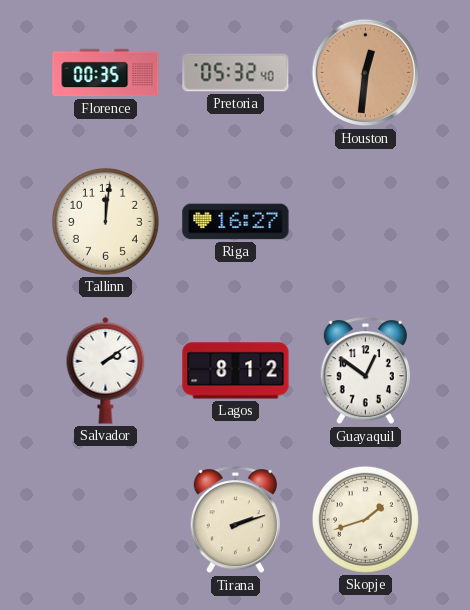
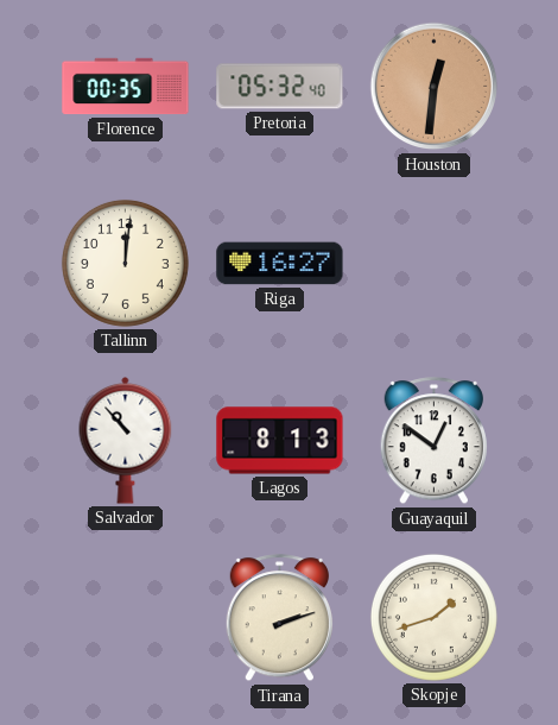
Salvador: 2:09 -> 10:53
Lagos: 8:12 -> 8:13
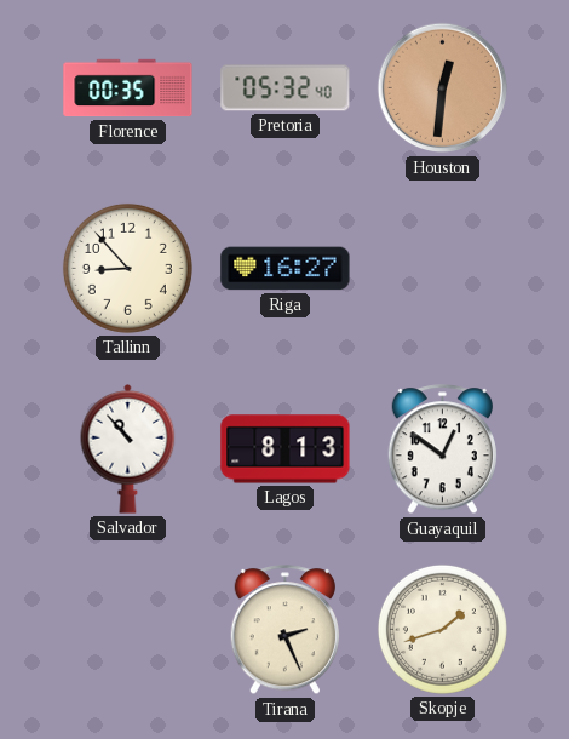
Tallinn: 12:01 -> 8:53
Tirana: 2:12 -> 2:26
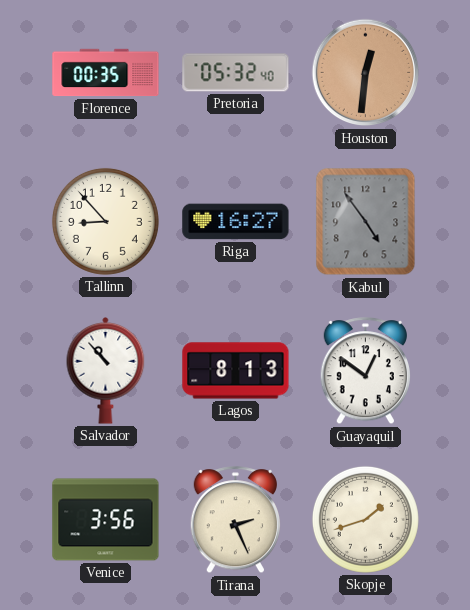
Kabul: none -> 4:54
Venice: none -> 3:56
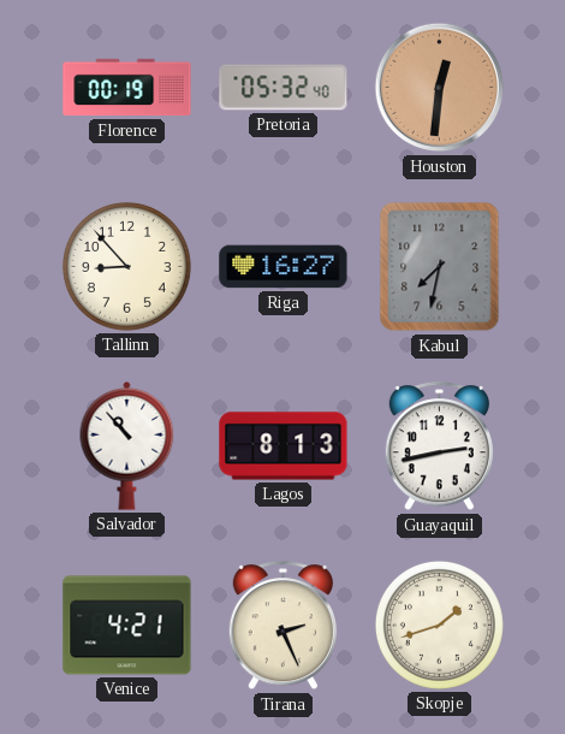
Florence: 00:35 -> 00:19
Kabul: 4:54 -> 7:32
Guayaquil: 12:51 -> 2:43
Venice: 3:56 -> 4:21
